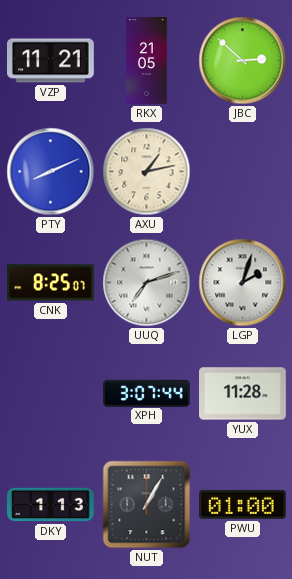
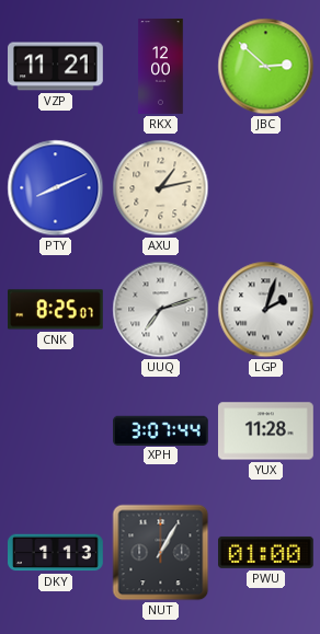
RKX: 21:05 -> 12:00
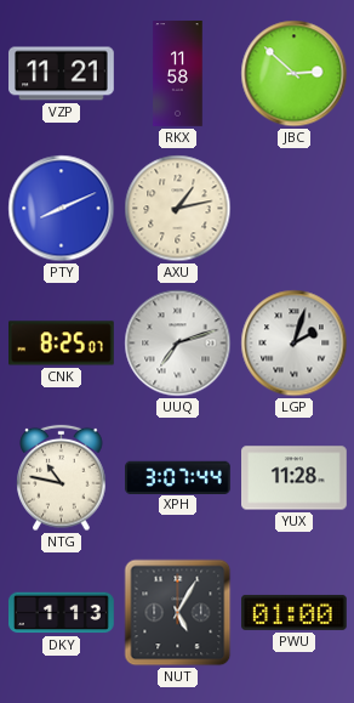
RKX: 12:00 -> 11:58
NTG: none -> 10:47
NUT: 1:05 -> 5:05
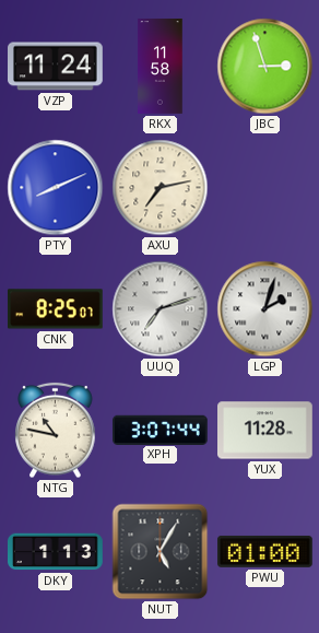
VZP: 11:21 -> 11:24
JBC: 2:52 -> 2:57
AXU: 1:13 -> 7:13
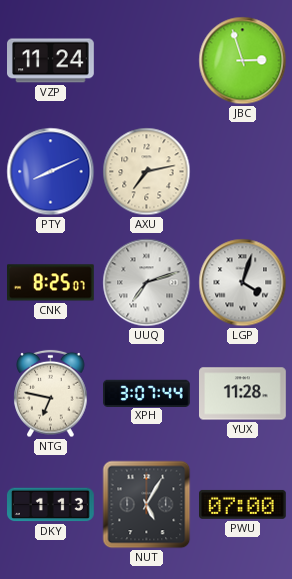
RKX: 11:58 -> none
LGP: 2:03 -> 4:03
NTG: 10:47 -> 6:47
PWU: 01:00 -> 07:00
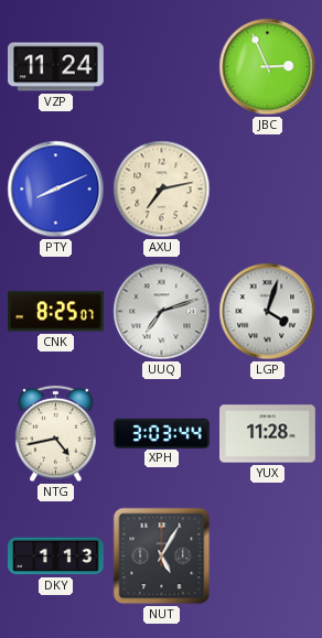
JBC: 2:57 -> 2:56
NTG: 6:47 -> 4:43
XPH: 3:07 -> 3:03
PWU: 07:00 -> none
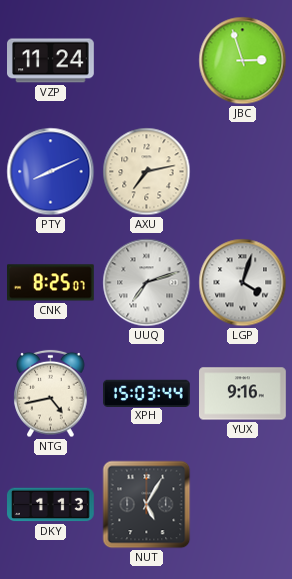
JBC: 2:56 -> 2:57
XPH: 3:03 -> 15:03
YUX: 11:28 -> 9:16
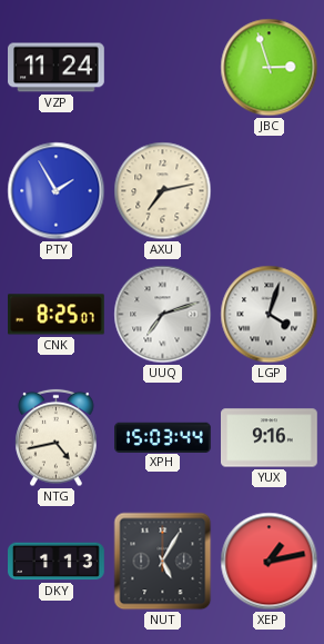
PTY: 8:11 -> 1:55
XEP: none -> 1:13
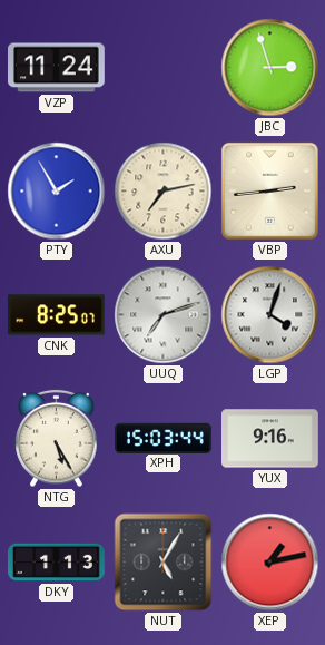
VBP: none -> 2:44
NTG: 4:43 -> 5:25
